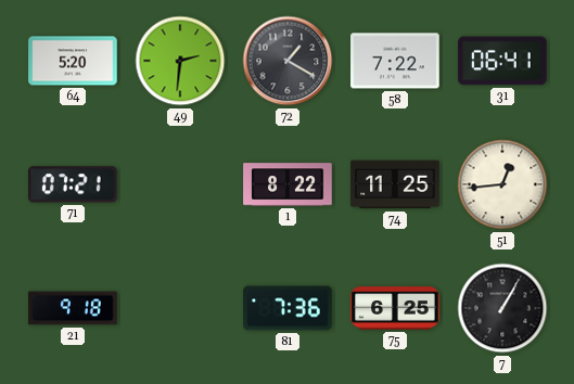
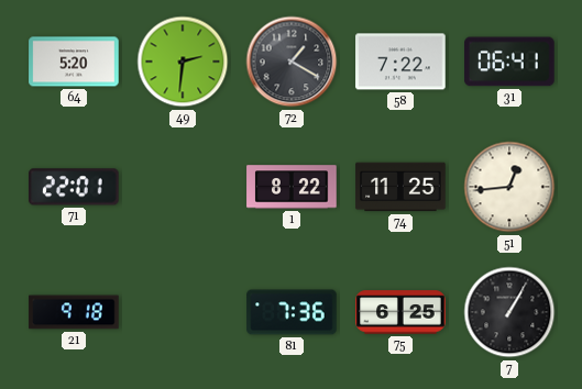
71: 07:21 -> 22:01
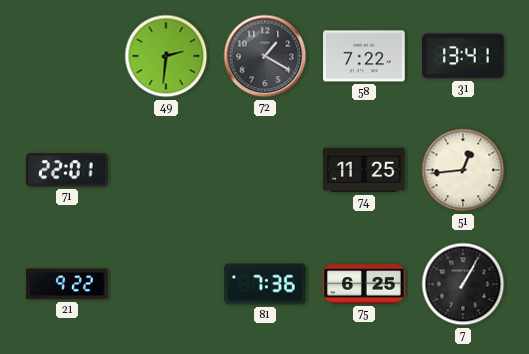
64: 5:20 -> none
31: 06:41 -> 13:41
1: 8:22 -> none
21: 9:18 -> 9:22
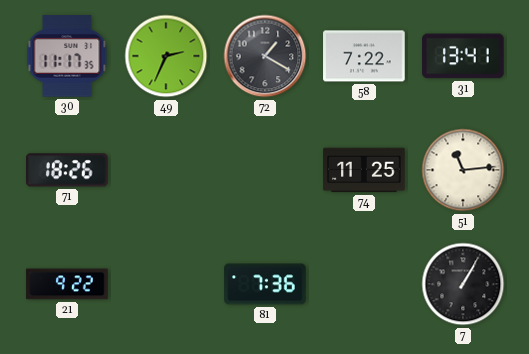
30: none -> 11:17
49: 2:31 -> 2:34
71: 22:01 -> 18:26
51: 12:44 -> 11:14
75: 6:25 -> none
